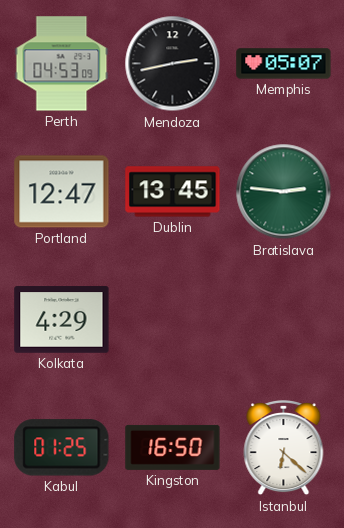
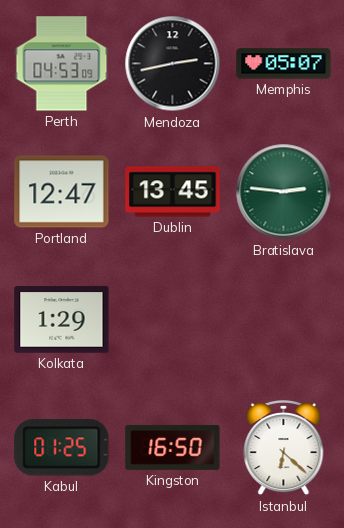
Kolkata: 4:29 -> 1:29
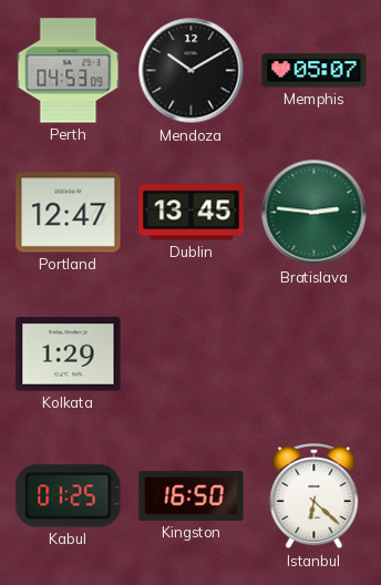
Mendoza: 2:43 -> 10:10
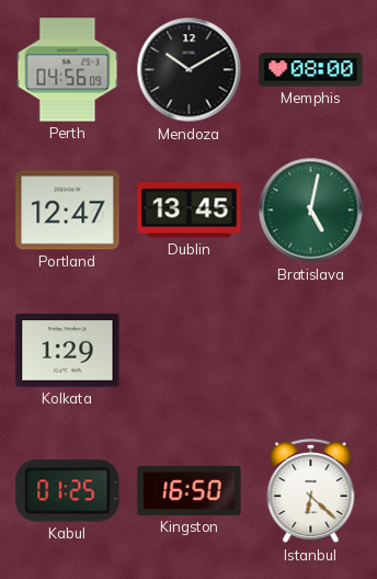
Perth: 04:53 -> 04:56
Memphis: 05:07 -> 08:00
Bratislava: 2:46 -> 5:02
